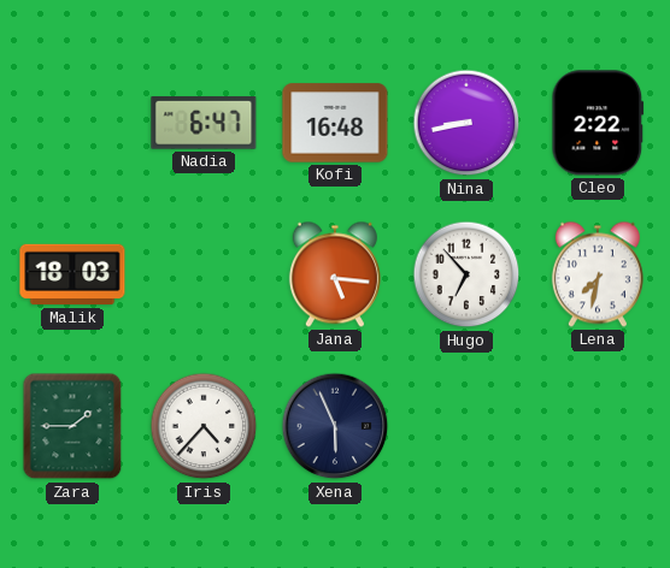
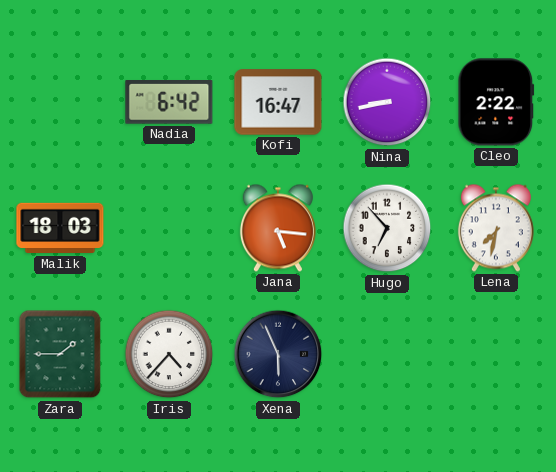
Nadia: 6:47 -> 6:42
Kofi: 16:48 -> 16:47
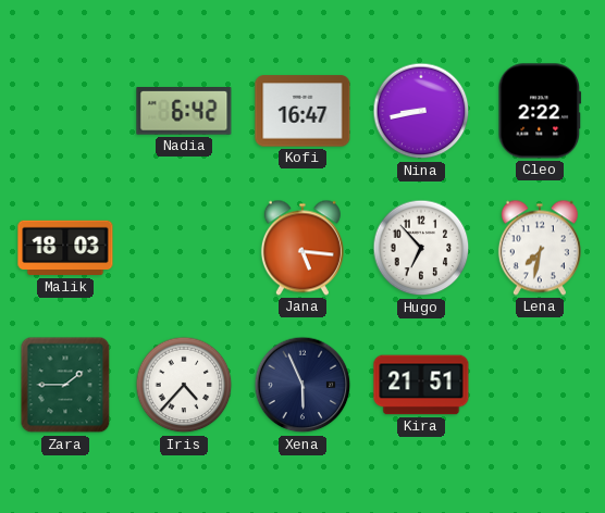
Kira: none -> 21:51
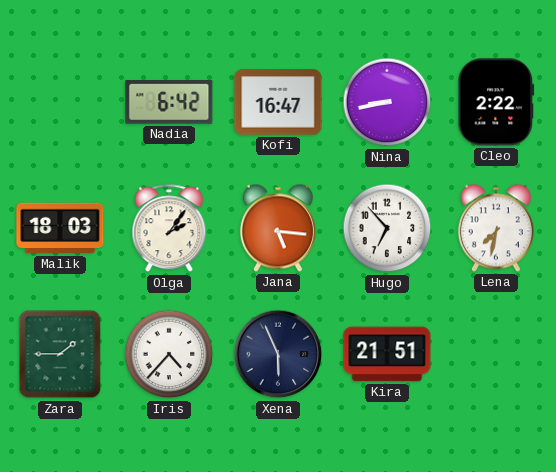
Olga: none -> 2:06
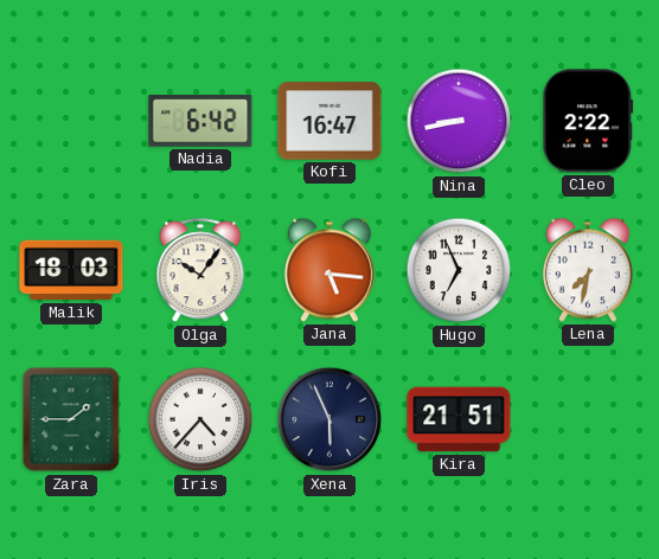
Olga: 2:06 -> 10:06
Hugo: 6:53 -> 6:56
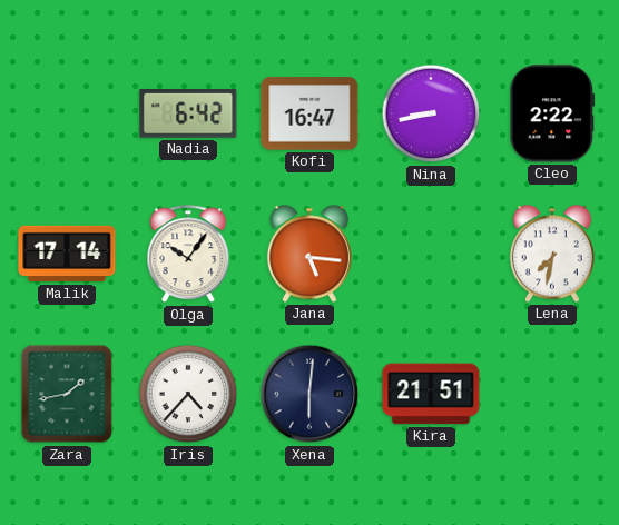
Malik: 18:03 -> 17:14
Hugo: 6:56 -> none
Zara: 1:45 -> 1:43
Xena: 5:56 -> 6:01
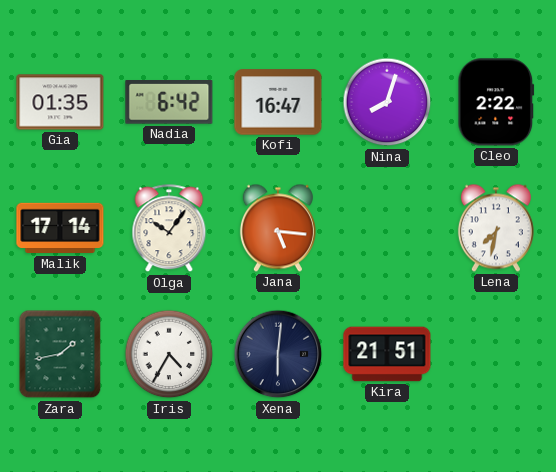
Gia: none -> 01:35
Nina: 8:43 -> 8:03
Iris: 4:37 -> 4:35
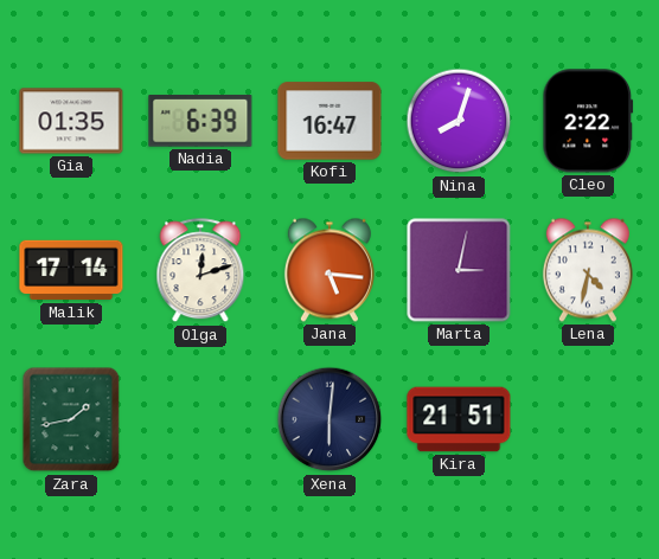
Nadia: 6:42 -> 6:39
Olga: 10:06 -> 12:12
Marta: none -> 3:02
Lena: 7:32 -> 4:32
Iris: 4:35 -> none
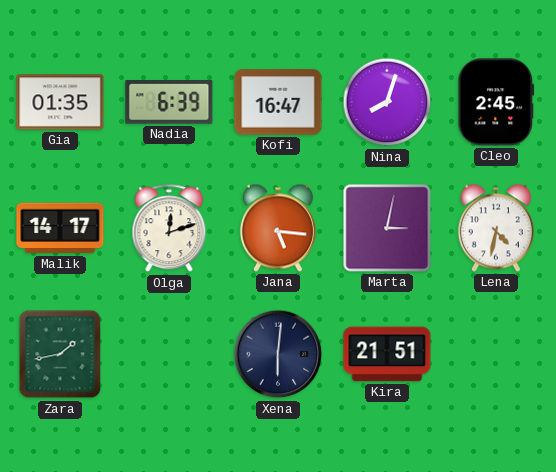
Cleo: 2:22 -> 2:45
Malik: 17:14 -> 14:17
